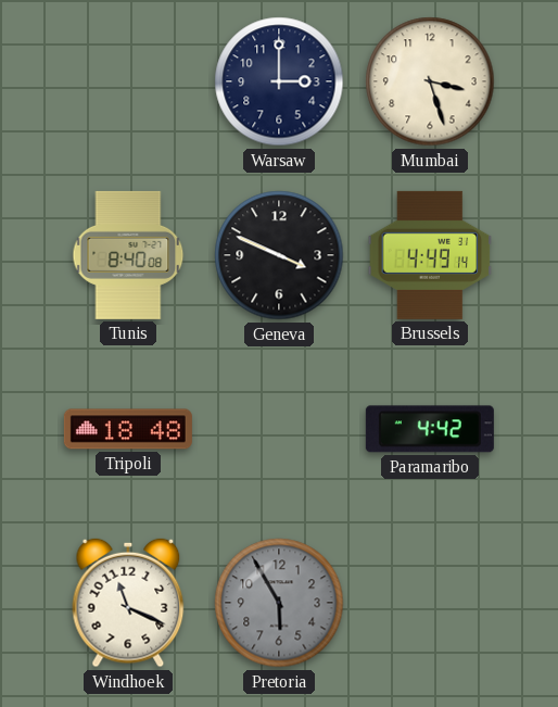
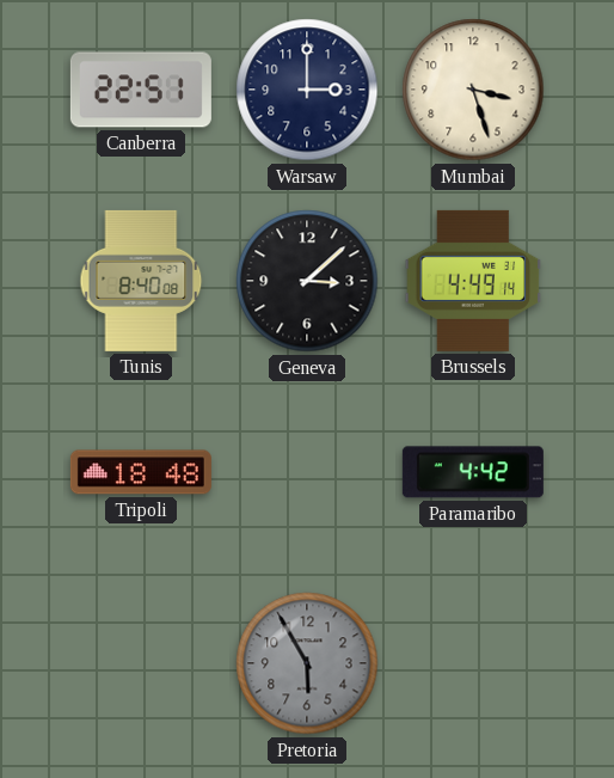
Canberra: none -> 22:51
Geneva: 3:49 -> 3:08
Windhoek: 11:19 -> none
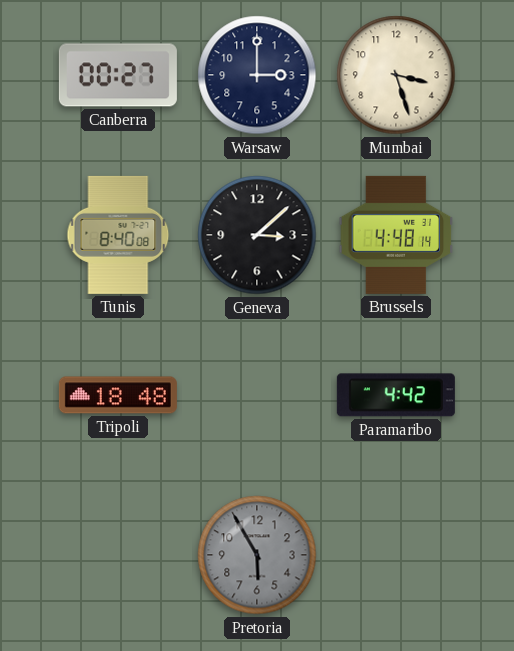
Canberra: 22:51 -> 00:27
Brussels: 4:49 -> 4:48
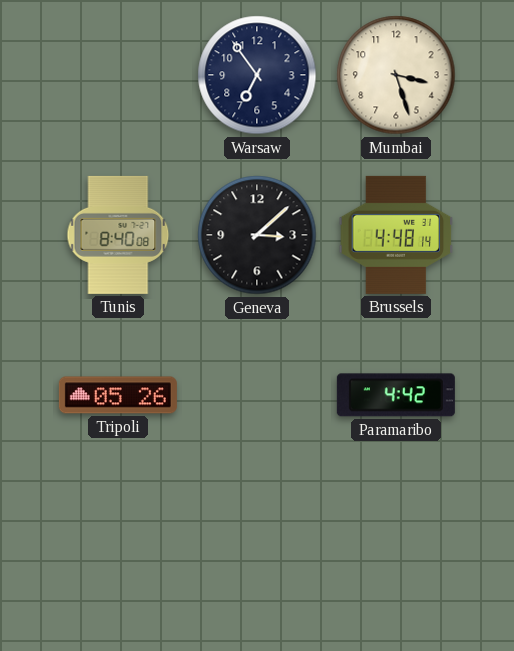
Canberra: 00:27 -> none
Warsaw: 3:00 -> 6:54
Tripoli: 18:48 -> 05:26
Pretoria: 5:55 -> none
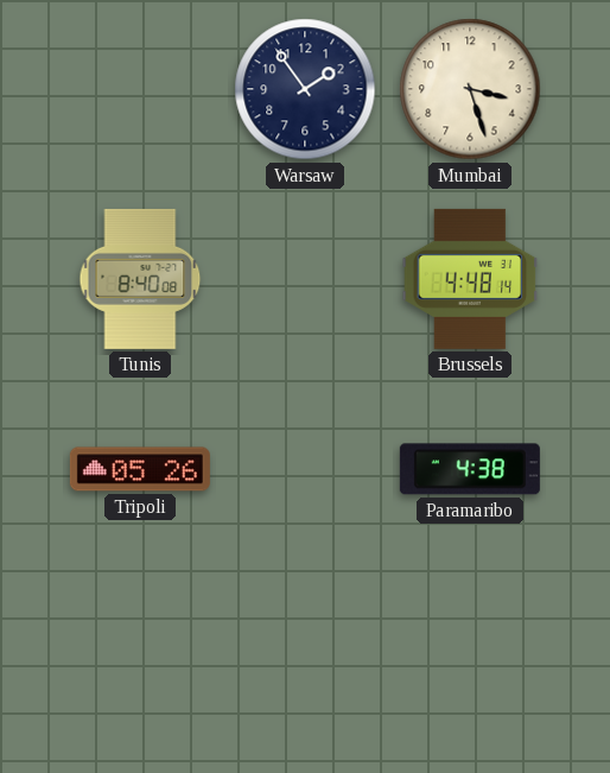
Warsaw: 6:54 -> 1:54
Geneva: 3:08 -> none
Paramaribo: 4:42 -> 4:38
